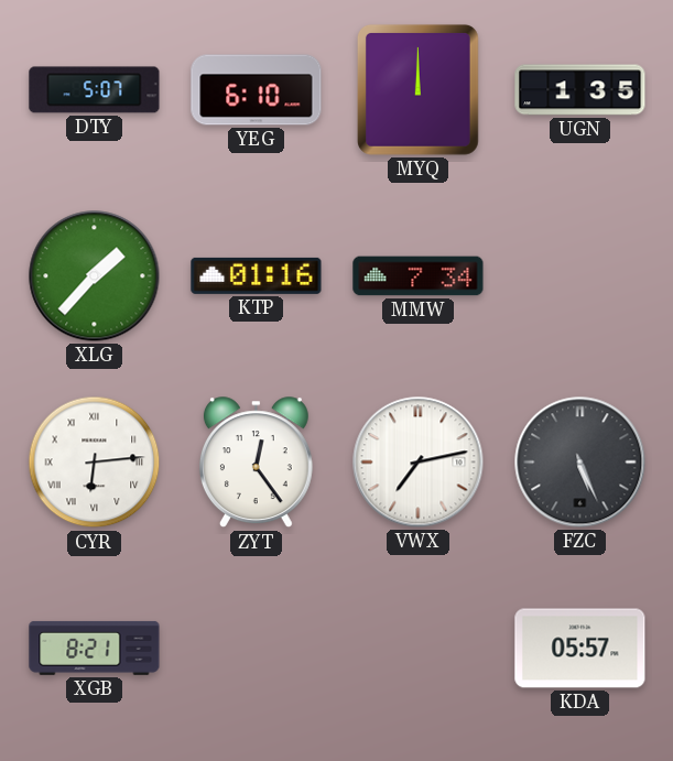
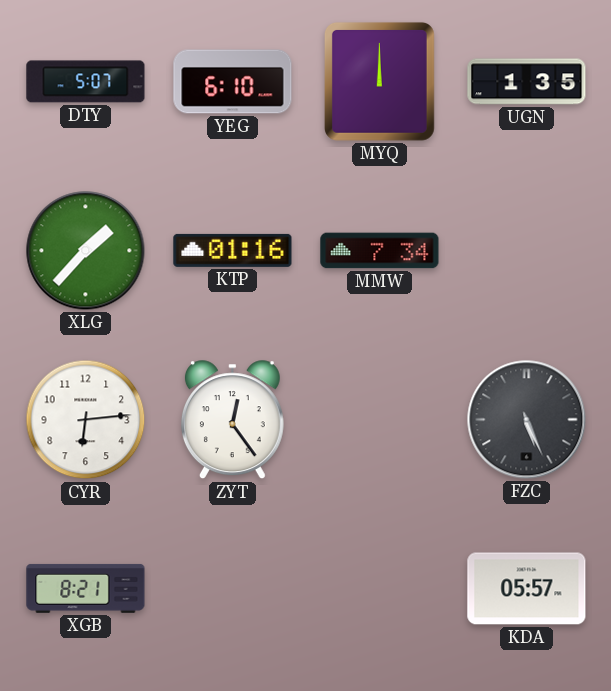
CYR numerals: Roman -> Arabic
VWX: 7:13 -> none
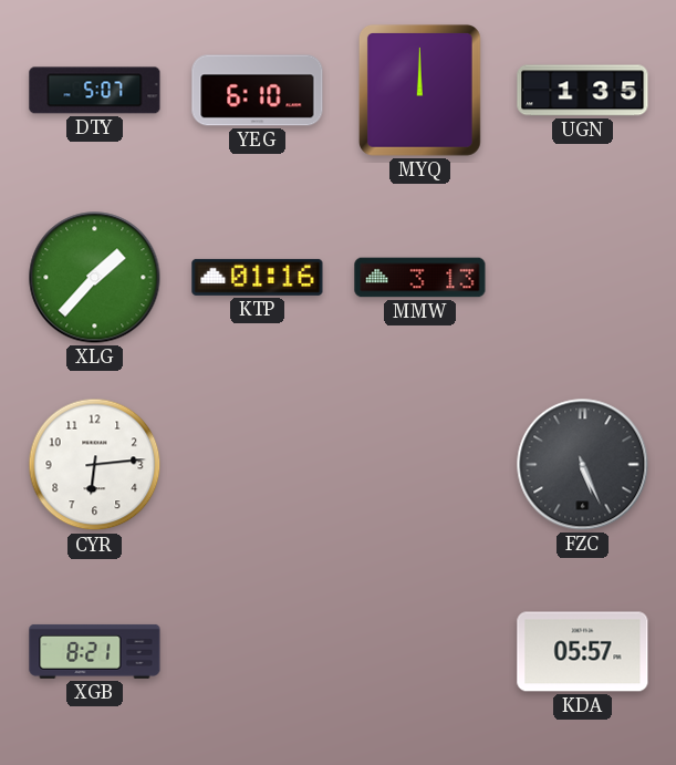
MMW: 7:34 -> 3:13
ZYT: 12:24 -> none
